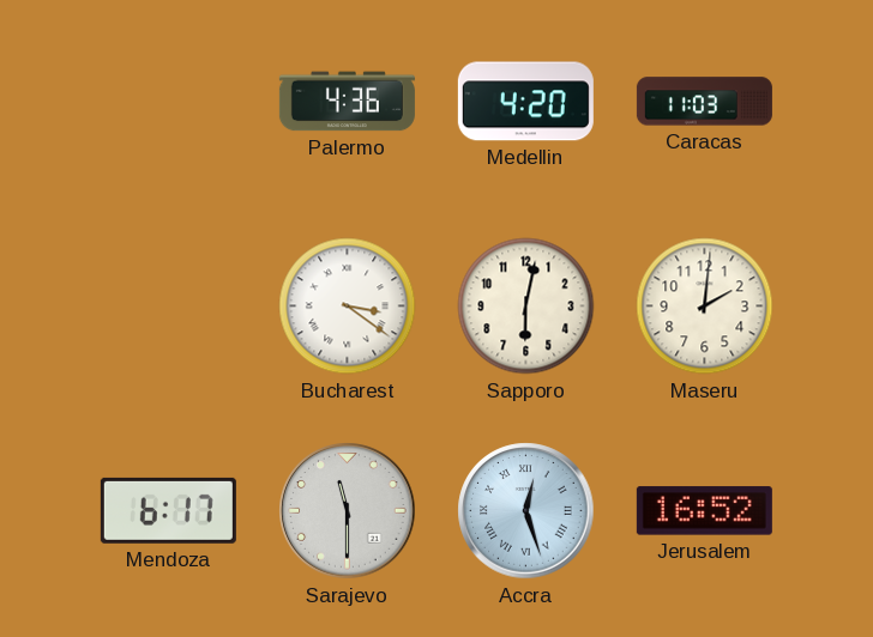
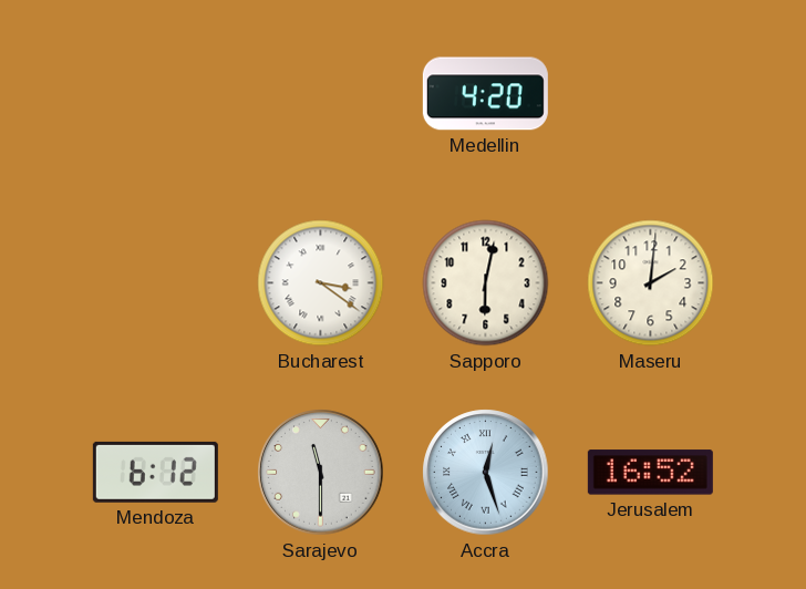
Palermo: 4:36 -> none
Caracas: 11:03 -> none
Mendoza: 6:17 -> 6:12
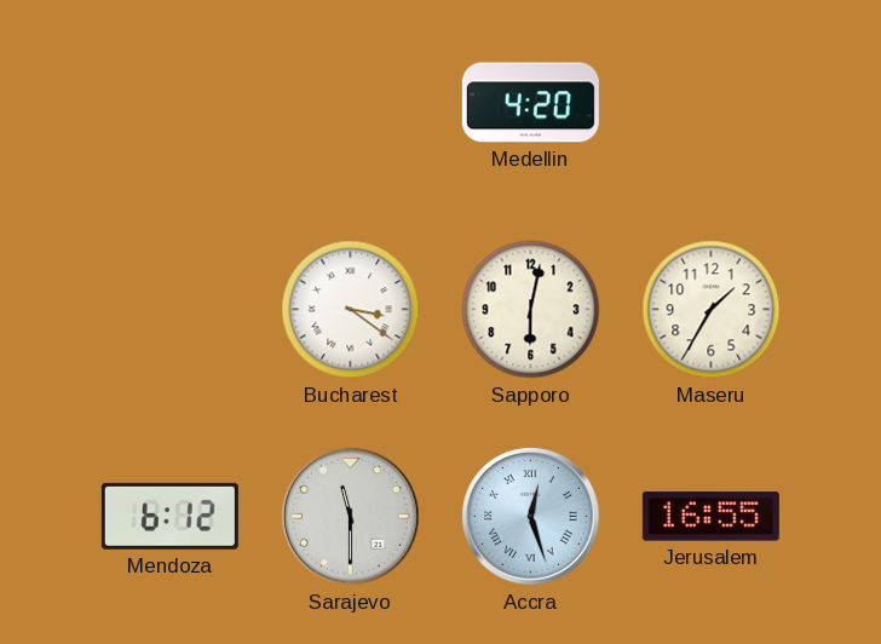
Maseru: 2:01 -> 1:35
Jerusalem: 16:52 -> 16:55
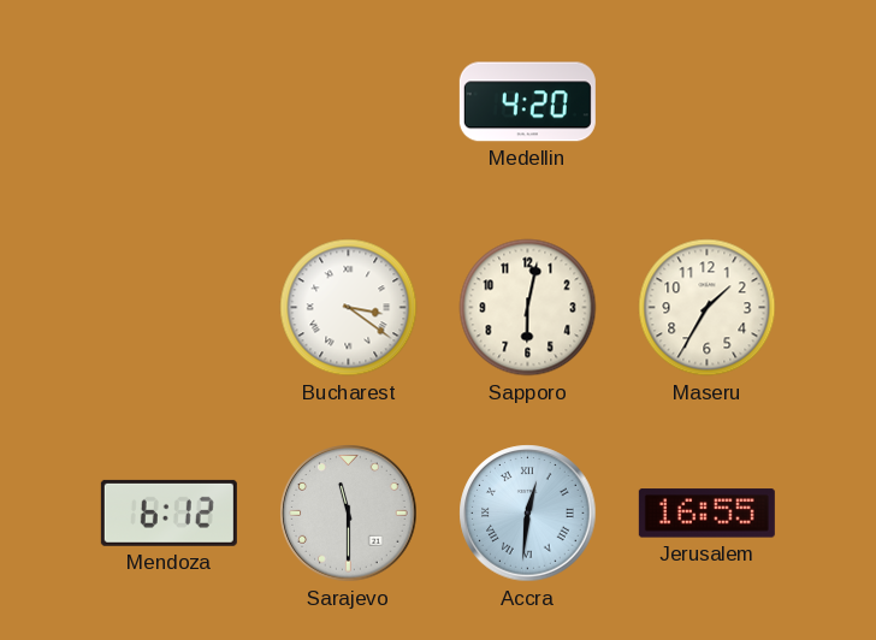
Accra: 12:27 -> 12:31
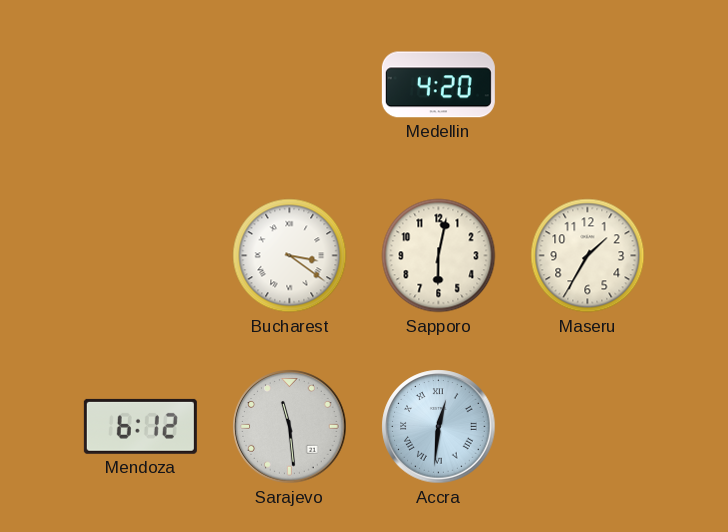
Sarajevo: 11:30 -> 11:29
Jerusalem: 16:55 -> none
